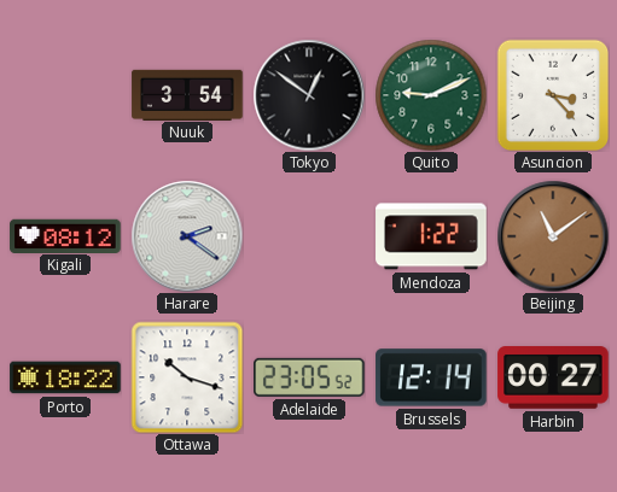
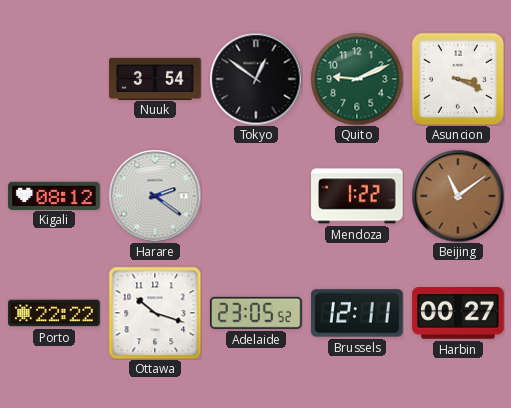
Asuncion: 3:23 -> 3:19
Porto: 18:22 -> 22:22
Brussels: 12:14 -> 12:11
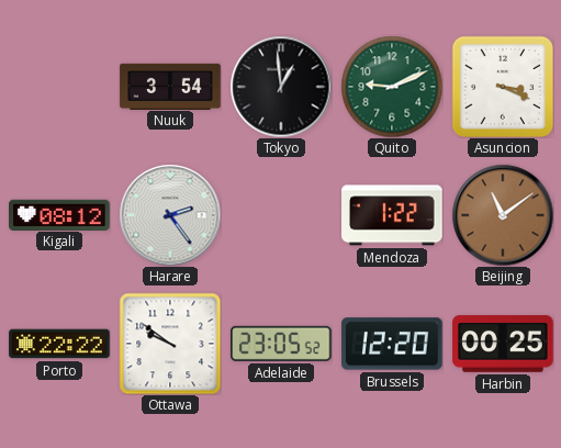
Tokyo: 12:51 -> 12:59
Harare: 2:21 -> 2:24
Ottawa: 10:18 -> 9:51
Brussels: 12:11 -> 12:20
Harbin: 00:27 -> 00:25
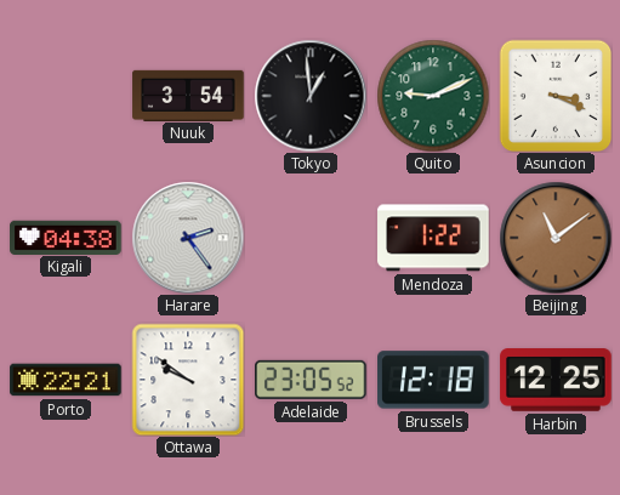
Kigali: 08:12 -> 04:38
Porto: 22:22 -> 22:21
Brussels: 12:20 -> 12:18
Harbin: 00:25 -> 12:25
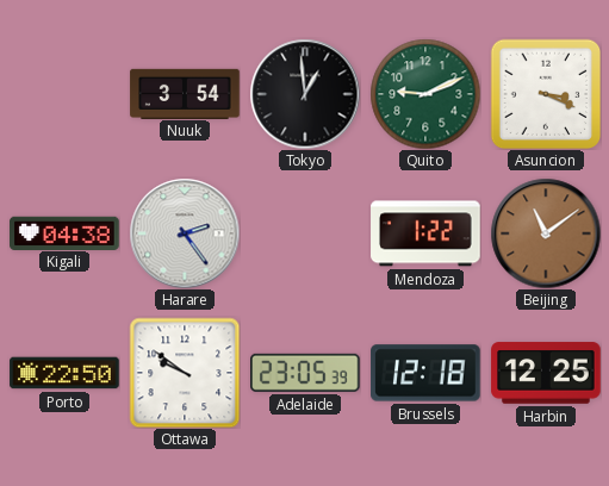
Porto: 22:21 -> 22:50
Adelaide: 23:05:52 -> 23:05:39
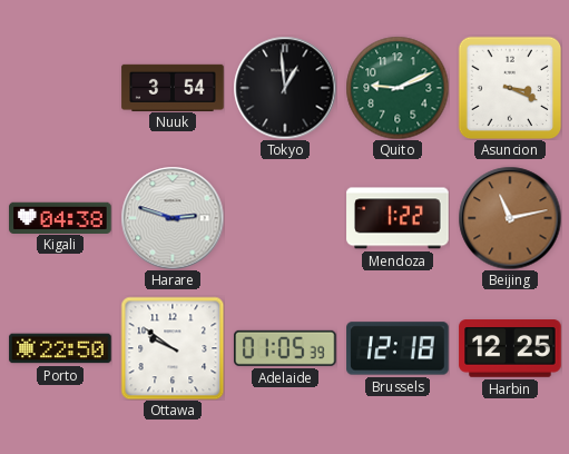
Harare: 2:24 -> 2:48
Beijing: 11:09 -> 11:13
Adelaide: 23:05 -> 01:05
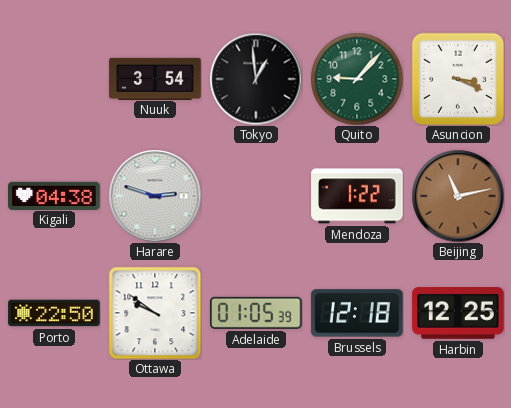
Quito: 9:11 -> 9:07
